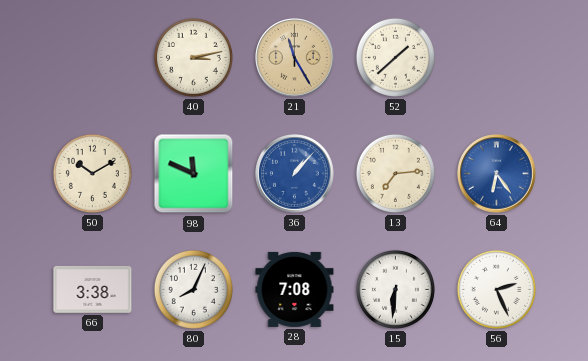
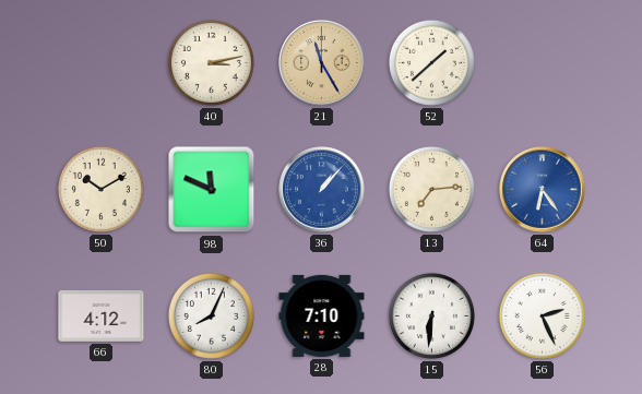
66: 3:38 -> 4:12
28: 7:08 -> 7:10
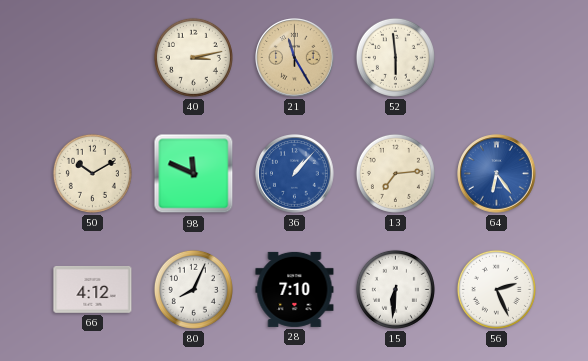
52: 1:38 -> 5:59
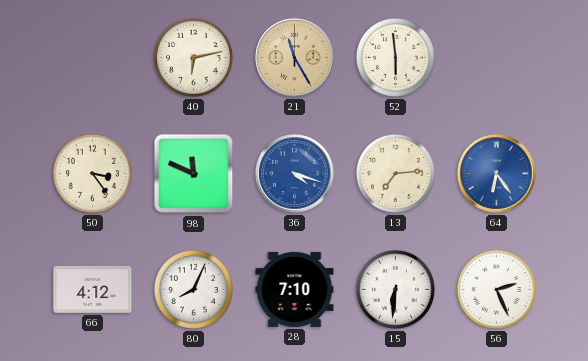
40: 3:13 -> 6:13
50: 10:10 -> 3:24
36: 1:07 -> 4:18
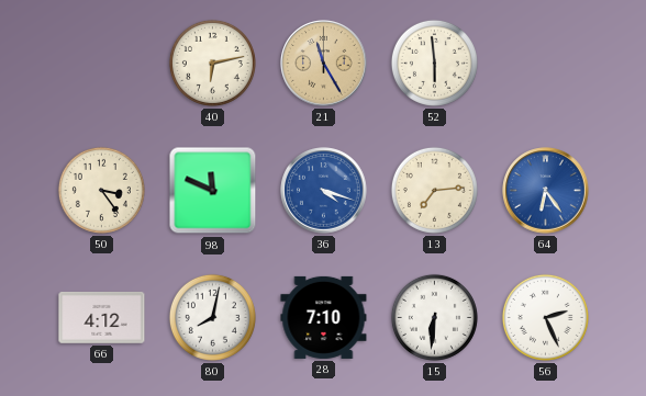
80: 8:04 -> 8:02
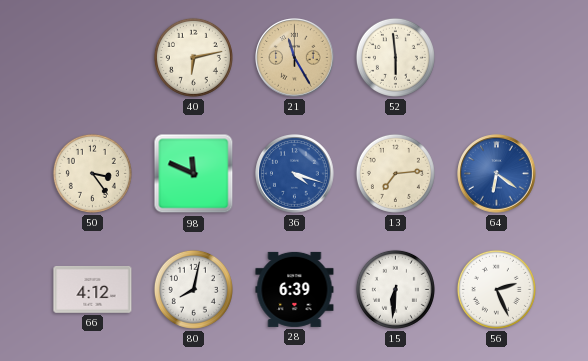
64: 6:24 -> 6:21
28: 7:10 -> 6:39
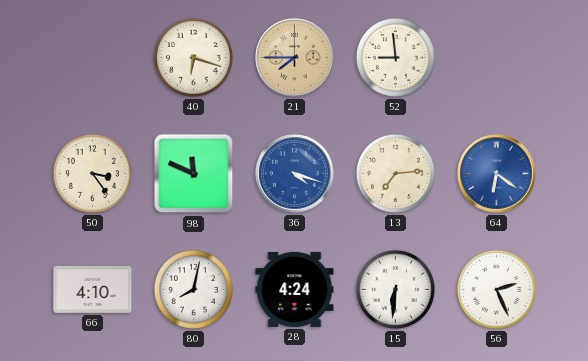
40: 6:13 -> 6:18
21: 11:25 -> 7:45
52: 5:59 -> 8:59
66: 4:12 -> 4:10
28: 6:39 -> 4:24
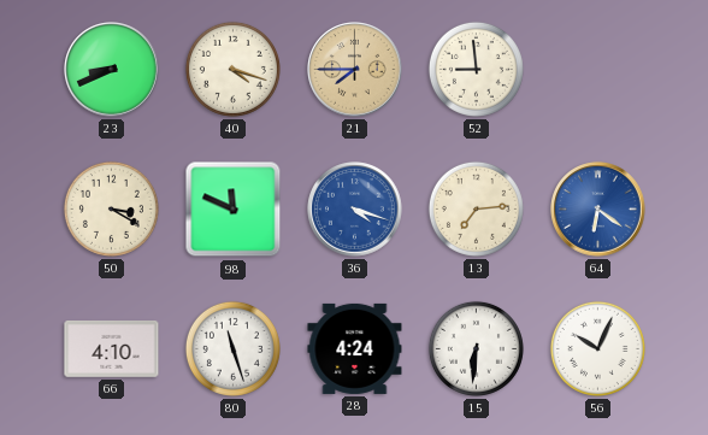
23: none -> 8:41
40: 6:18 -> 4:18
50: 3:24 -> 3:20
80: 8:02 -> 11:27
56: 2:26 -> 10:04
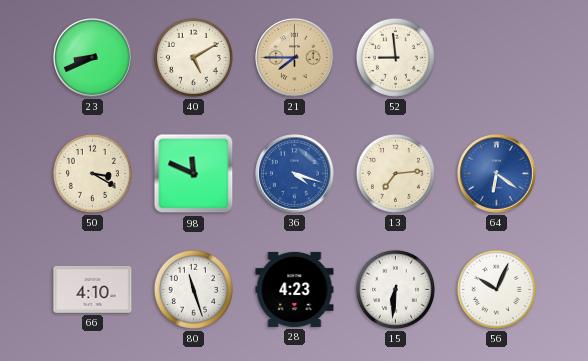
40: 4:18 -> 5:10
28: 4:24 -> 4:23
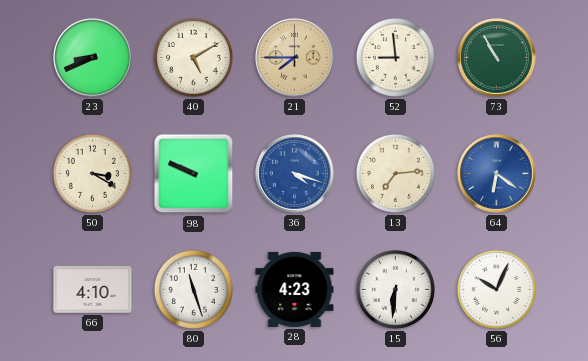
73: none -> 10:55
98: 11:49 -> 9:49
